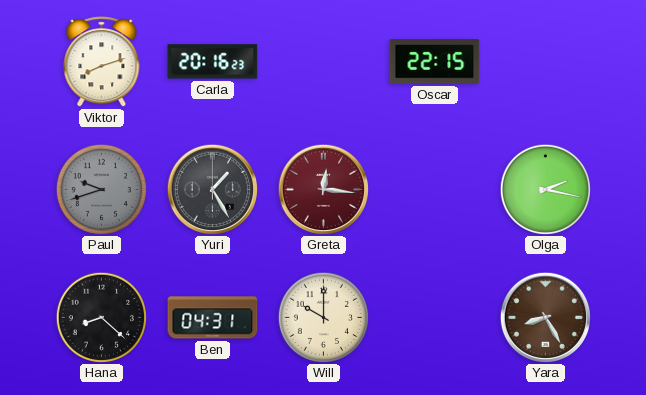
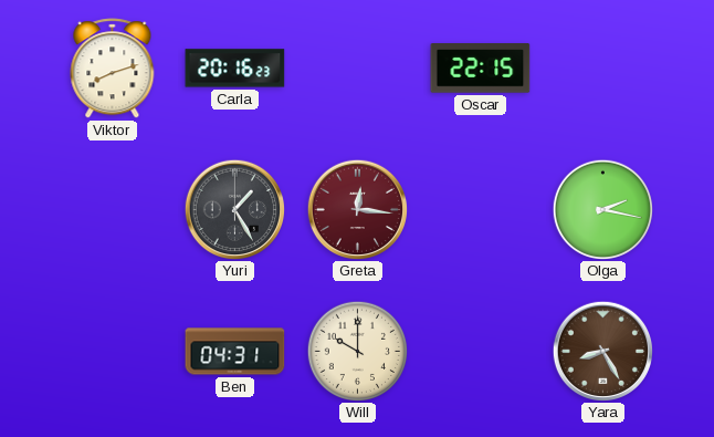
Paul: 9:42 -> none
Hana: 8:22 -> none
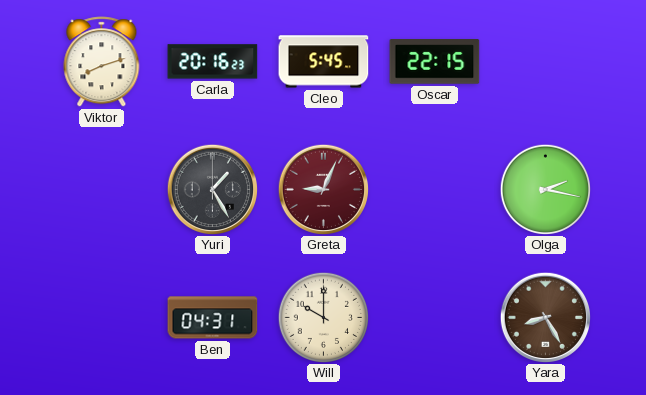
Cleo: none -> 5:45
Greta: 12:16 -> 9:04
